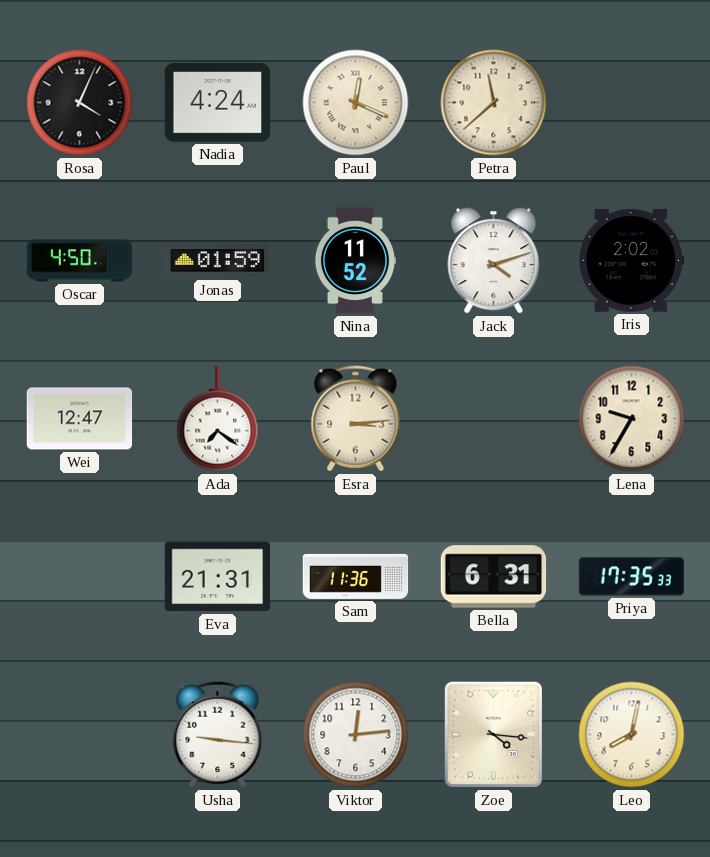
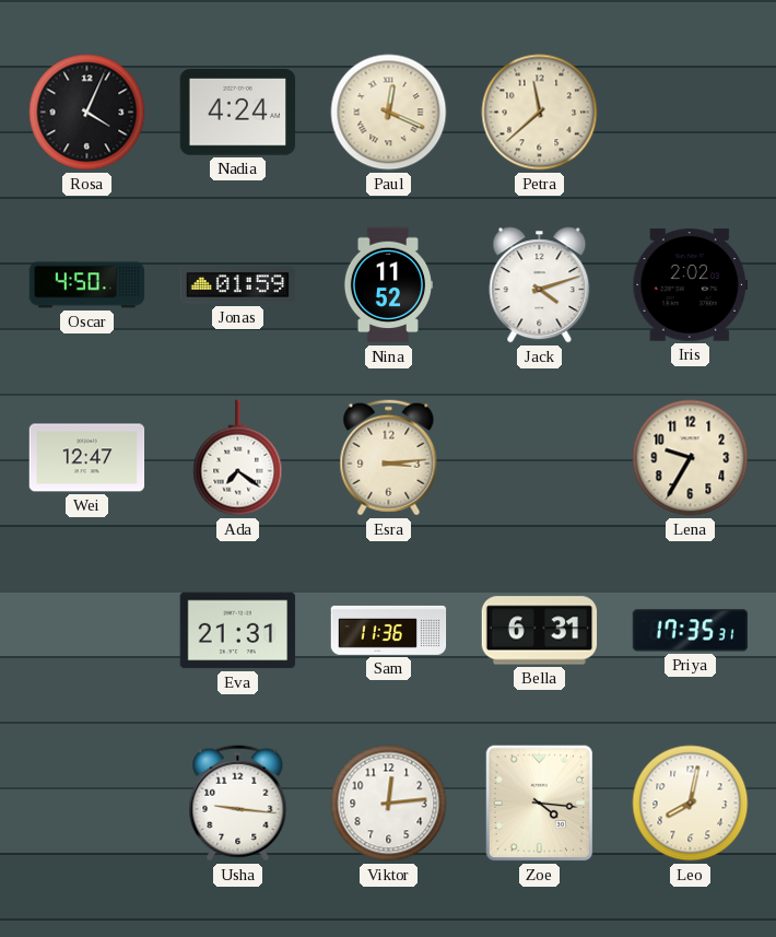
Priya: 17:35:33 -> 17:35:31
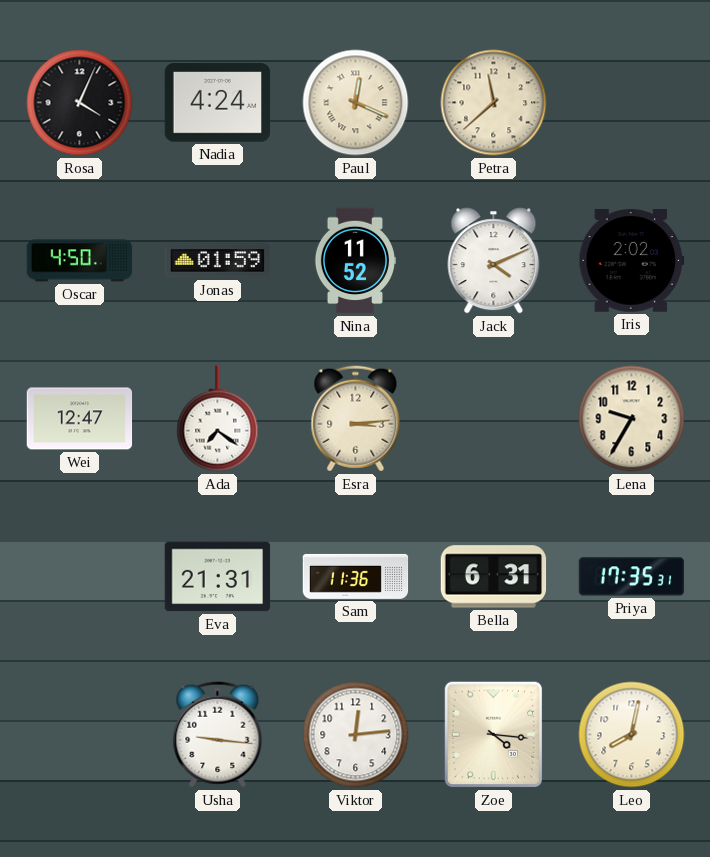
Jack: 4:12 -> 4:11
